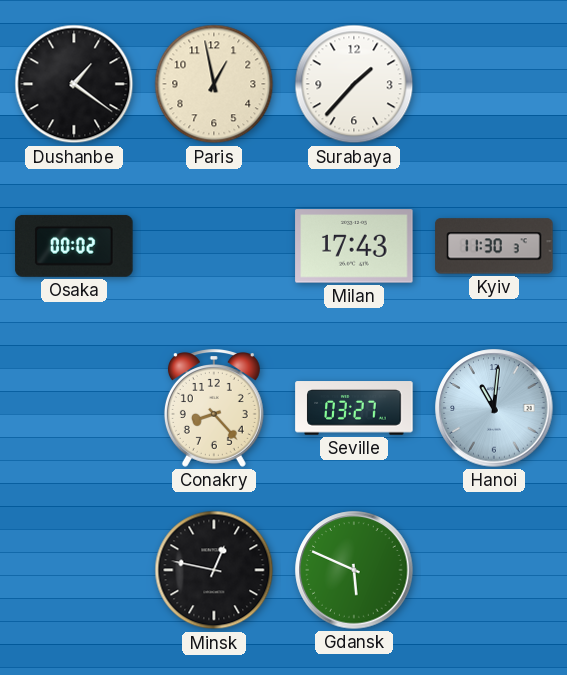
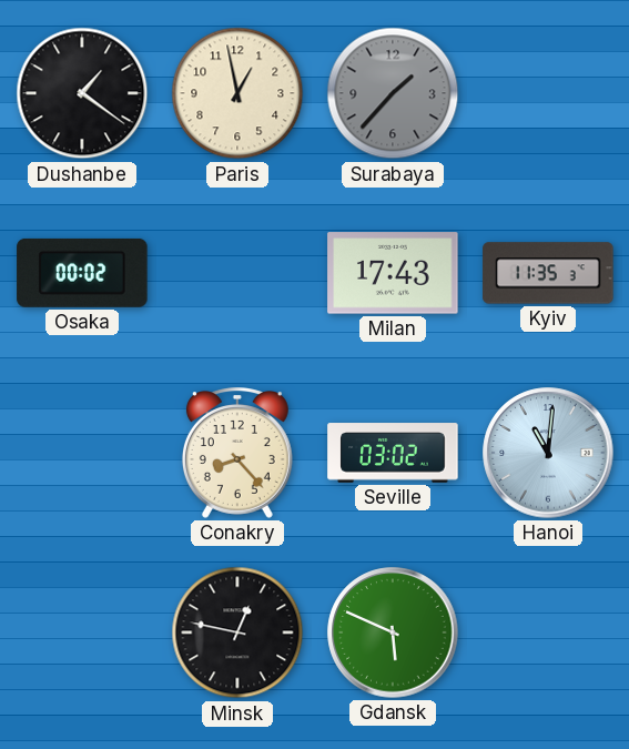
Surabaya dial: white -> grey
Kyiv: 11:30 -> 11:35
Seville: 03:27 -> 03:02
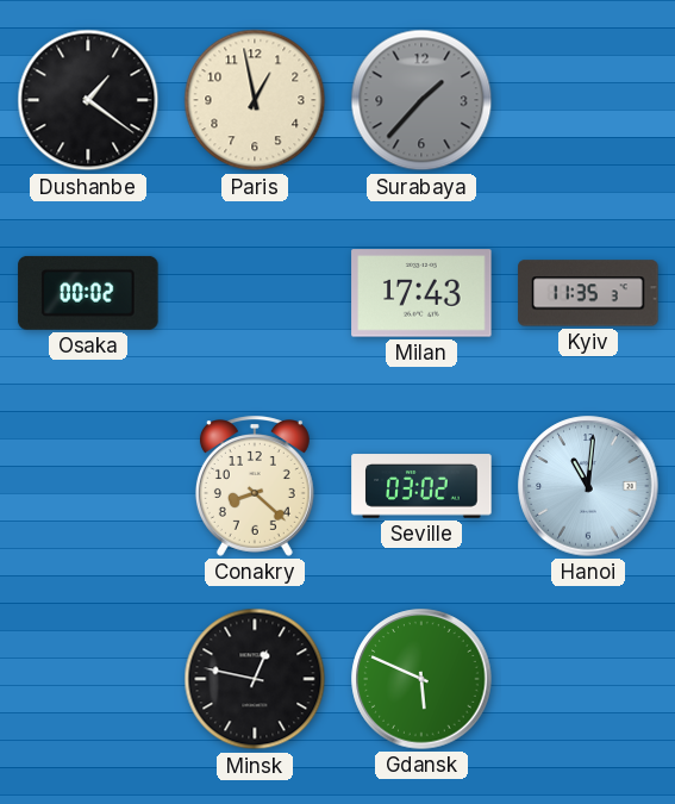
Conakry: 8:23 -> 8:22
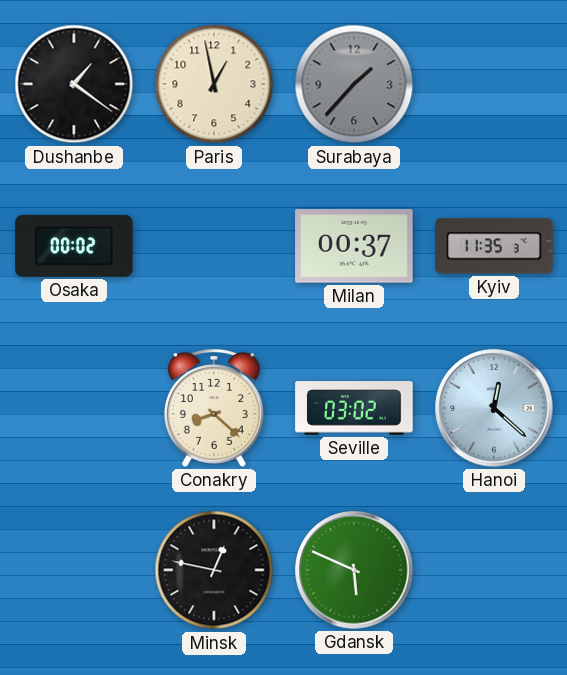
Milan: 17:43 -> 00:37
Hanoi: 11:01 -> 12:22
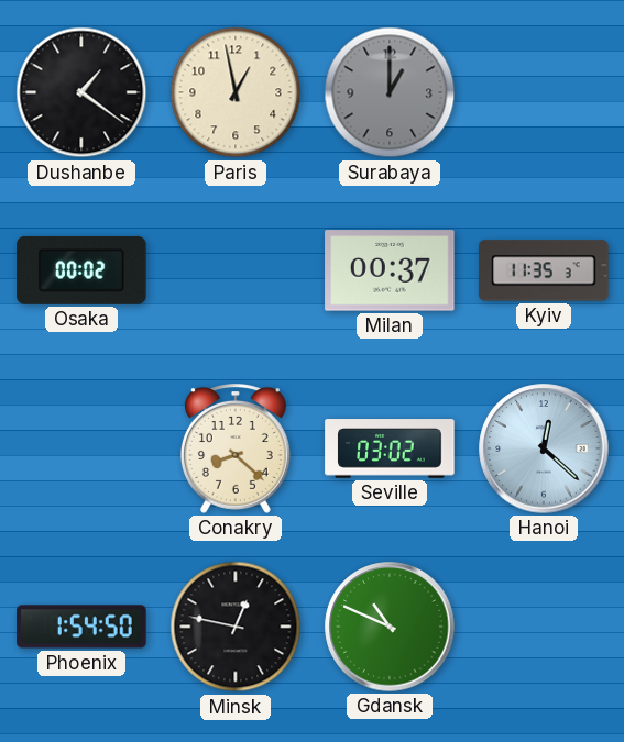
Surabaya: 1:37 -> 1:00
Phoenix: none -> 1:54
Gdansk: 5:49 -> 10:49
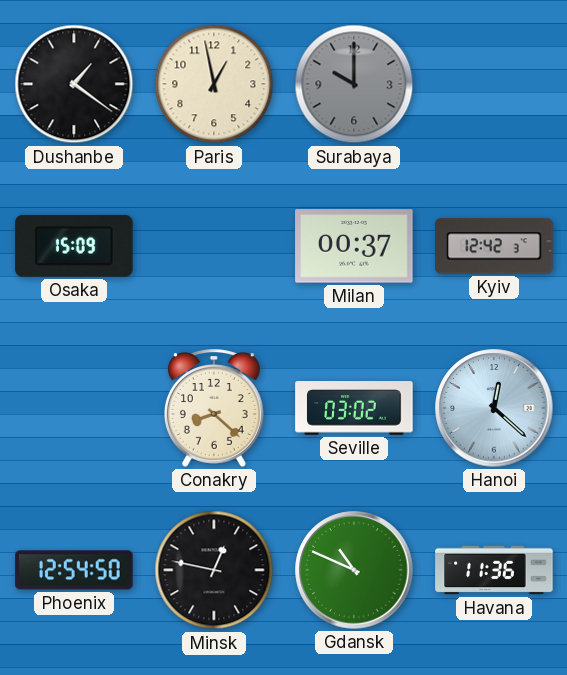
Surabaya: 1:00 -> 10:00
Osaka: 00:02 -> 15:09
Kyiv: 11:35 -> 12:42
Phoenix: 1:54 -> 12:54
Havana: none -> 11:36
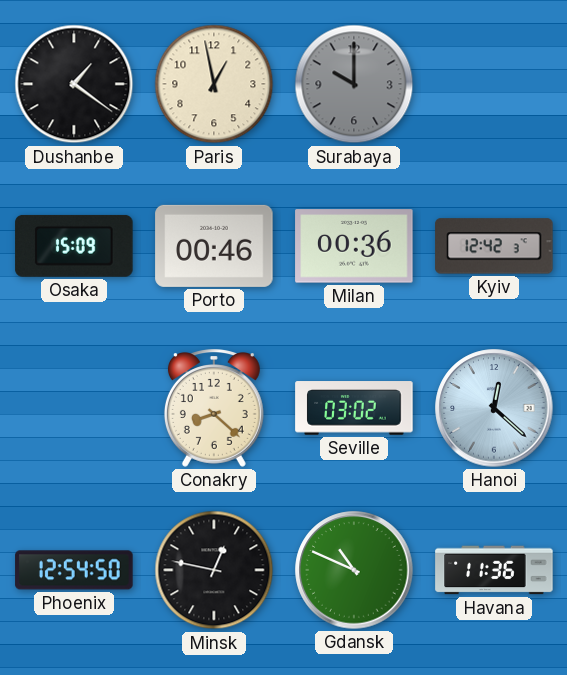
Porto: none -> 00:46
Milan: 00:37 -> 00:36
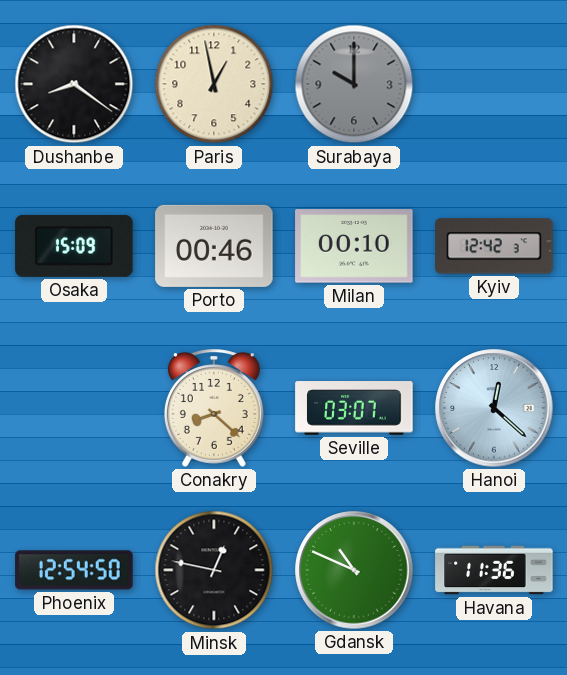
Dushanbe: 1:21 -> 8:21
Milan: 00:36 -> 00:10
Seville: 03:02 -> 03:07
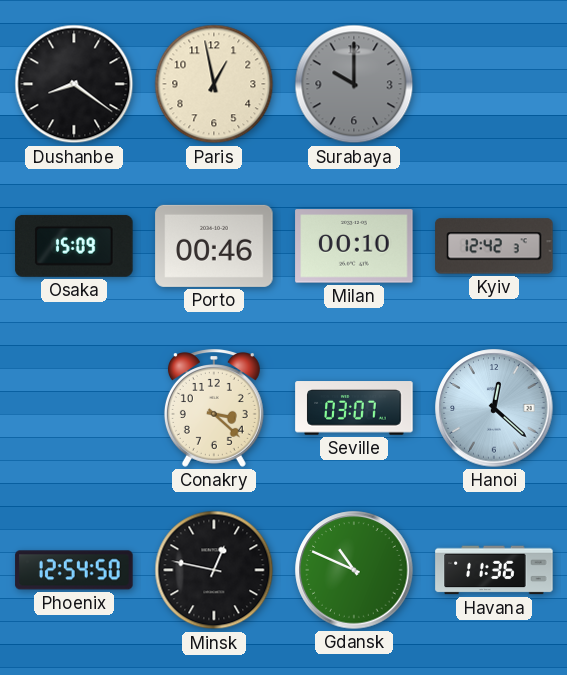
Conakry: 8:22 -> 3:22
